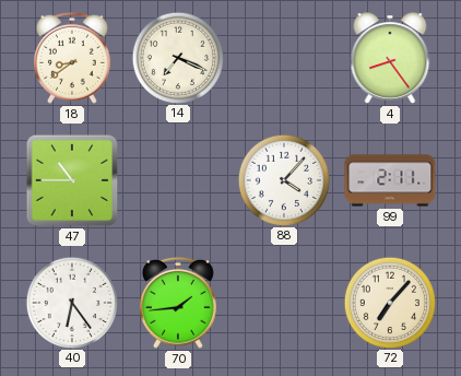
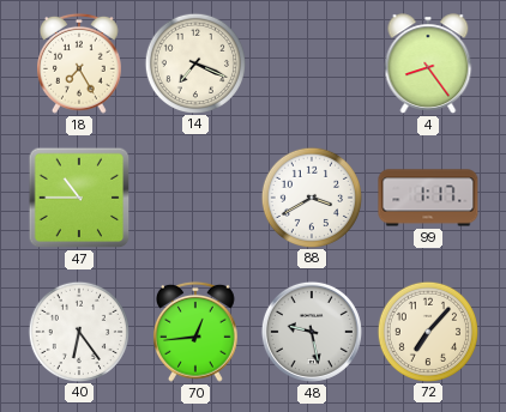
18: 8:39 -> 7:25
88: 4:07 -> 3:40
99: 2:11 -> 1:17
70: 1:44 -> 12:44
48: none -> 9:28
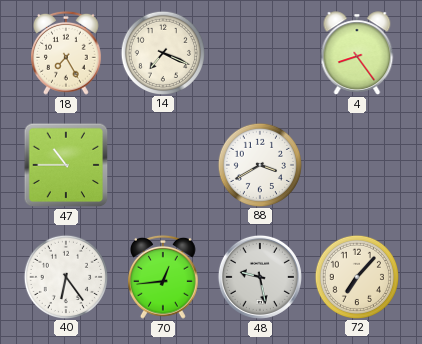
99: 1:17 -> none
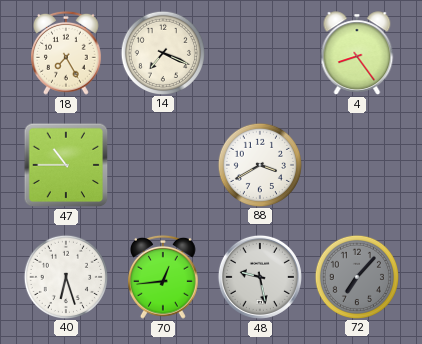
40: 6:24 -> 6:27
72 dial: cream -> grey
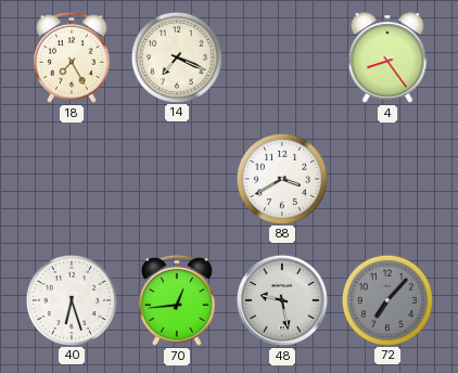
47: 10:45 -> none
